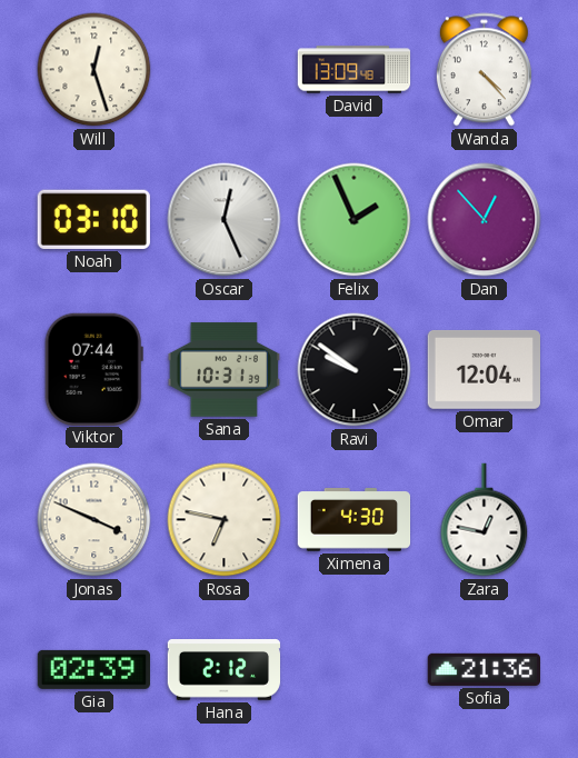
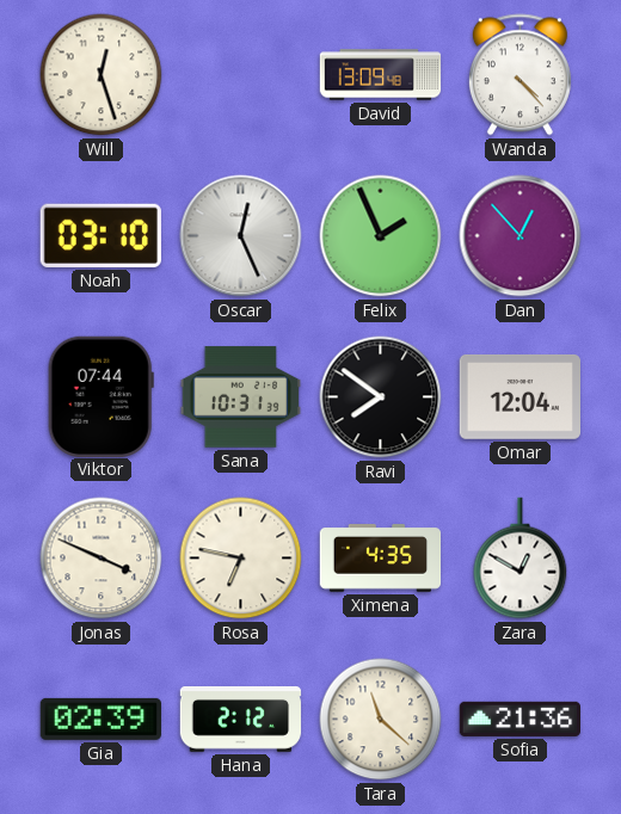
Ravi: 9:51 -> 7:51
Ximena: 4:30 -> 4:35
Zara: 12:47 -> 12:50
Tara: none -> 11:22
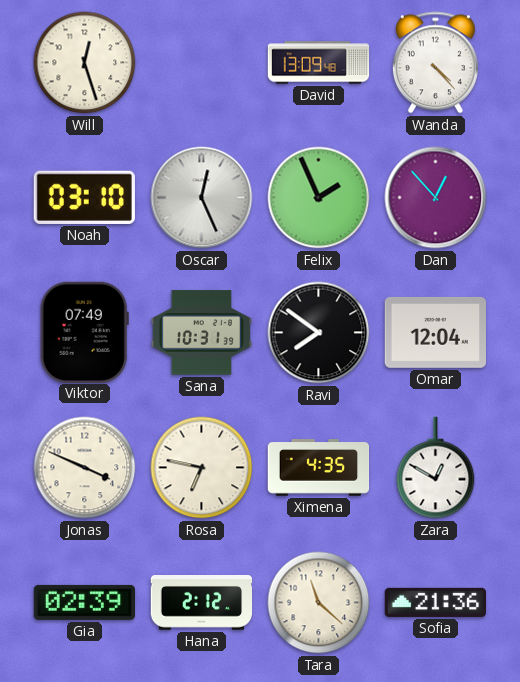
Viktor: 07:44 -> 07:49
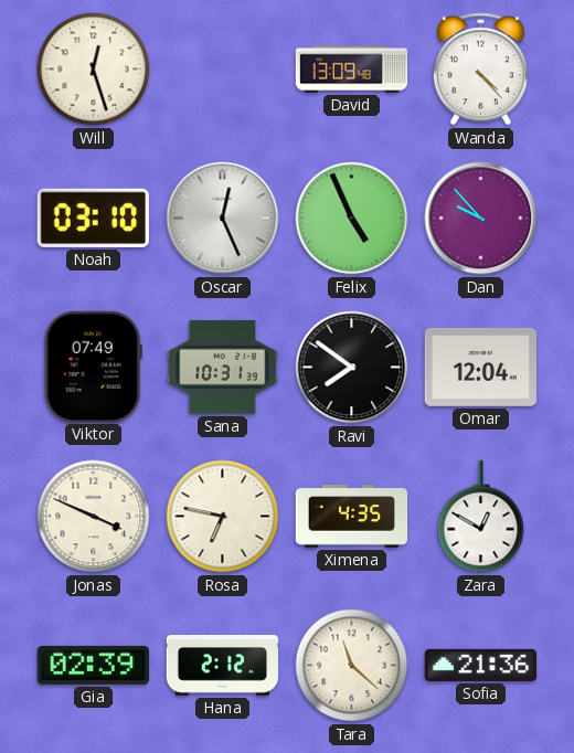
Felix: 1:56 -> 4:56
Dan: 12:53 -> 9:53
